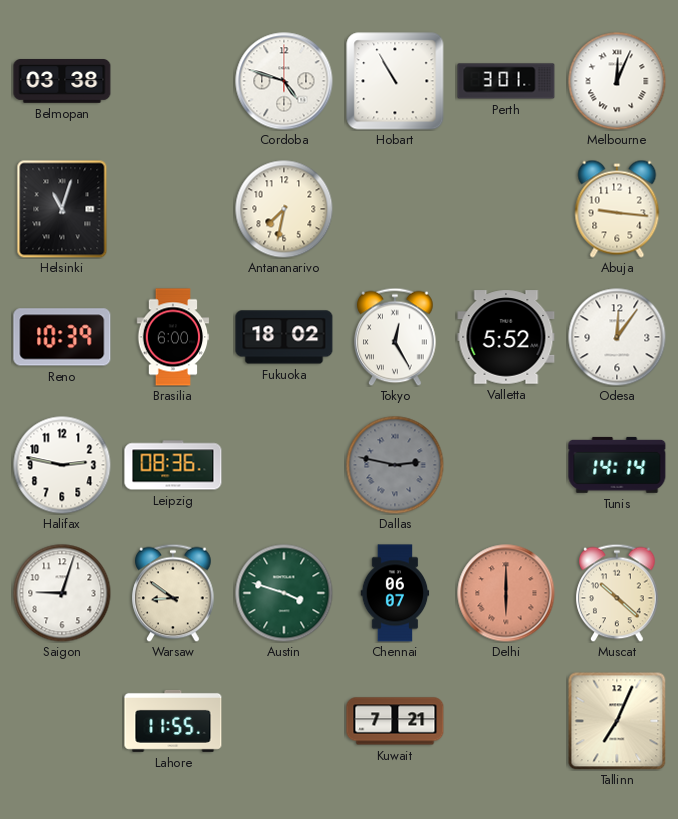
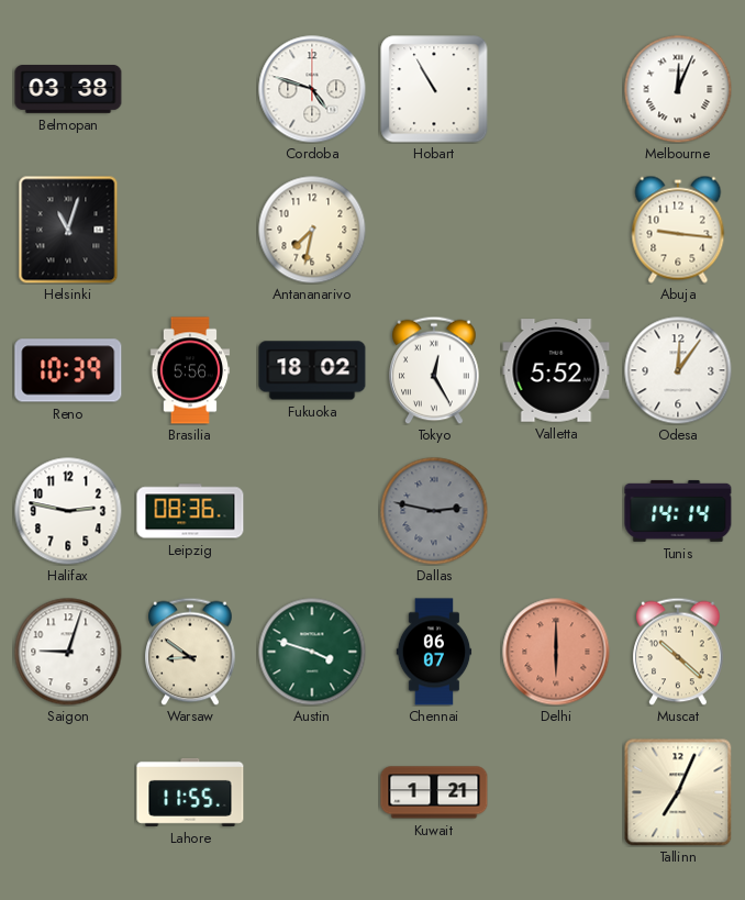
Perth: 3:01 -> none
Brasilia: 6:00 -> 5:56
Kuwait: 7:21 -> 1:21
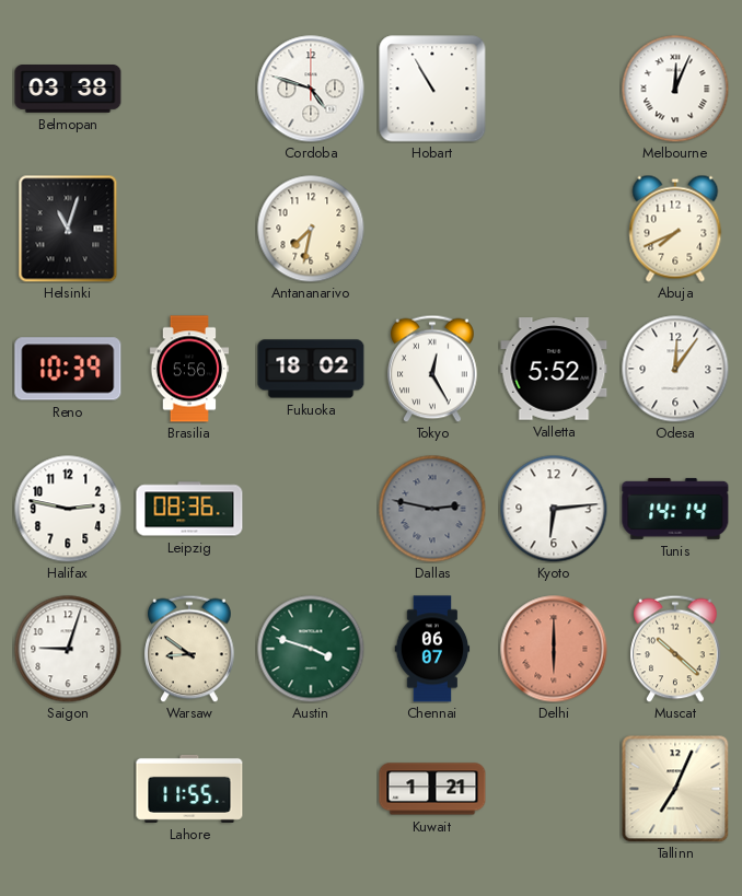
Abuja: 9:16 -> 7:41
Kyoto: none -> 6:14
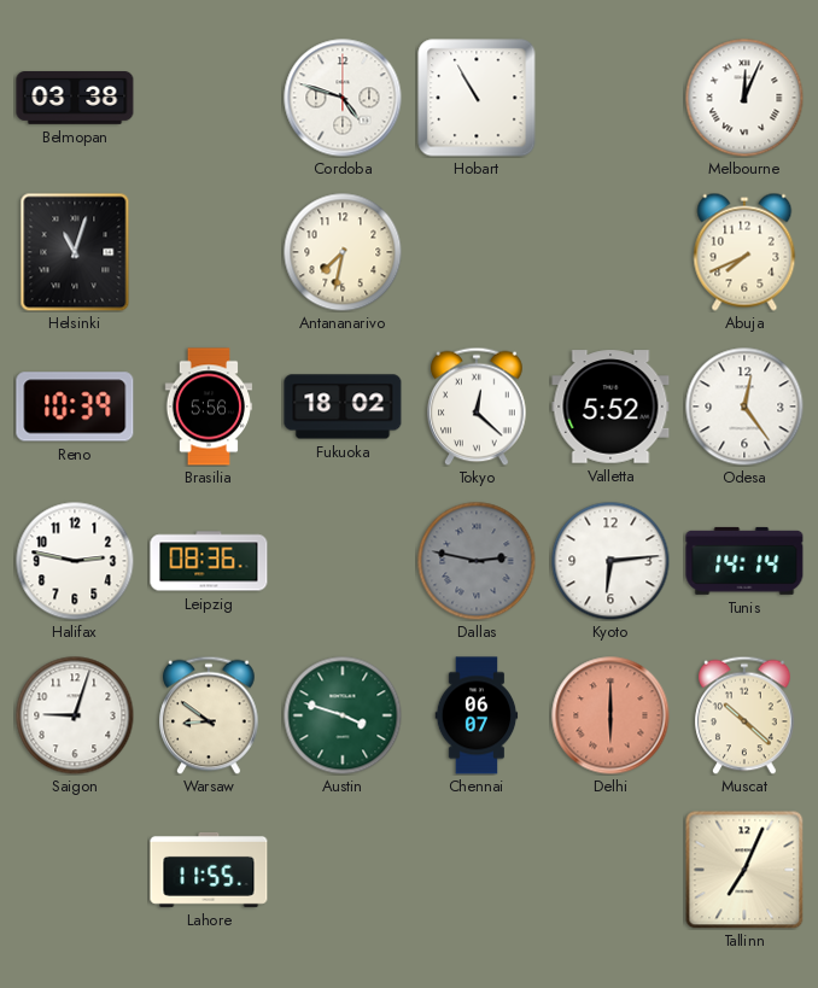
Tokyo: 12:25 -> 12:22
Odesa: 12:06 -> 12:24
Kuwait: 1:21 -> none
